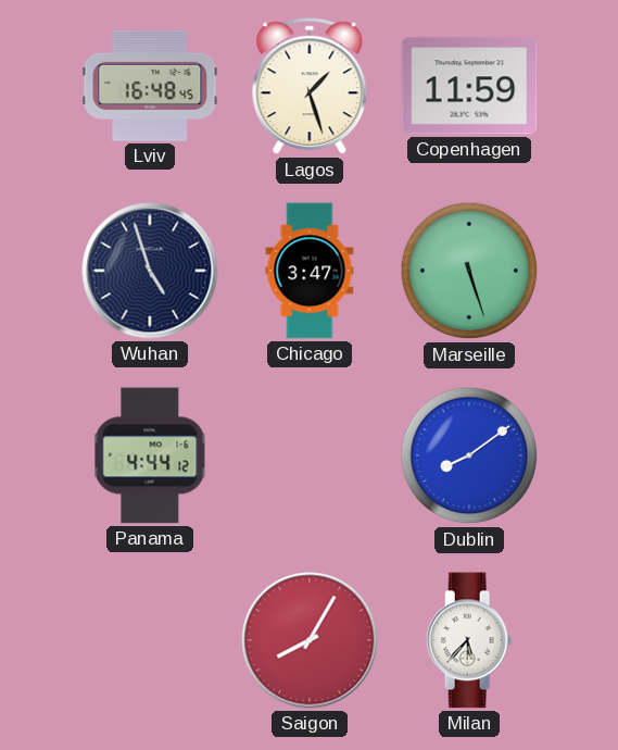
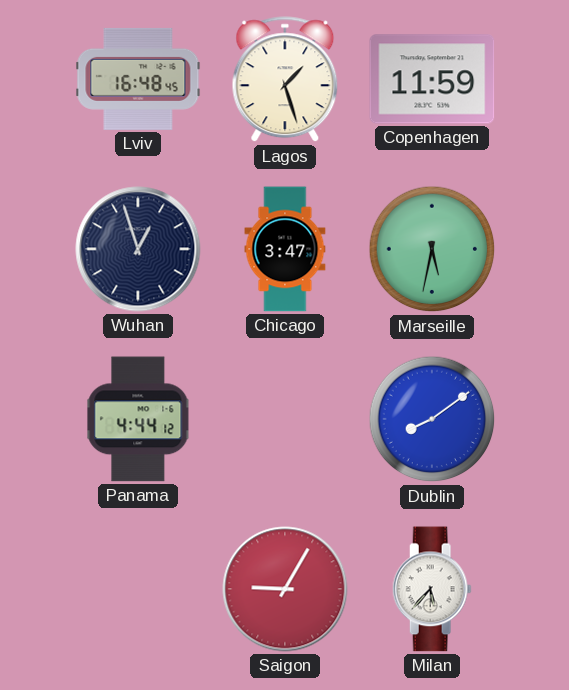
Wuhan: 4:57 -> 12:57
Marseille: 5:27 -> 5:32
Saigon: 8:05 -> 9:05
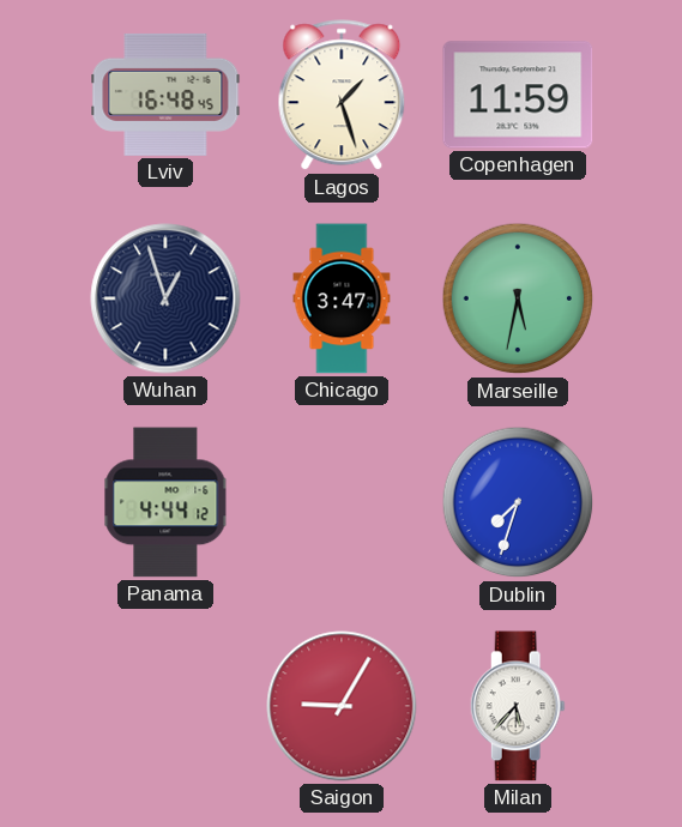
Dublin: 8:09 -> 7:33
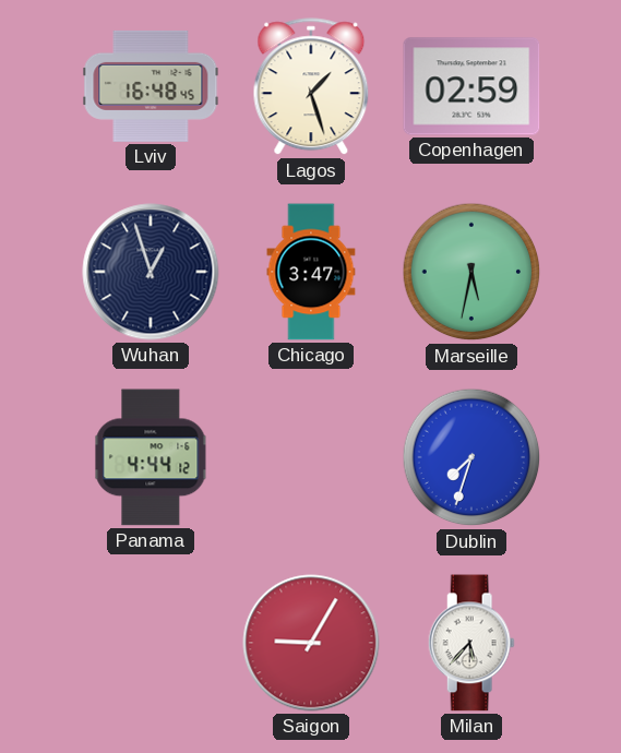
Copenhagen: 11:59 -> 02:59
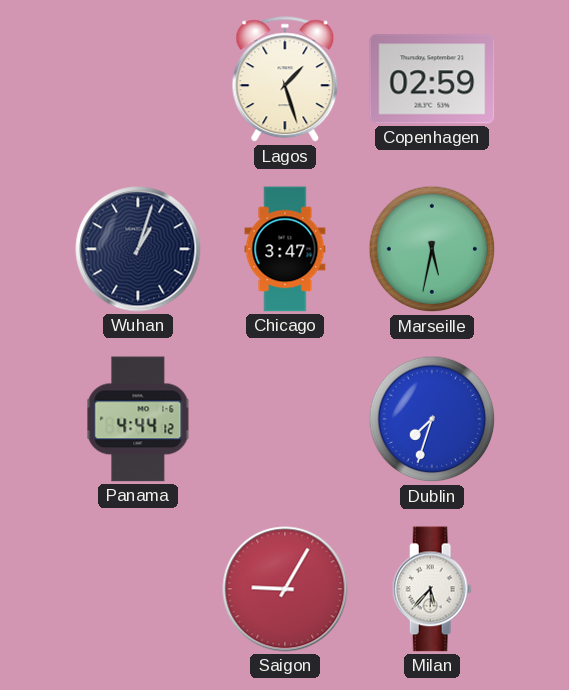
Lviv: 16:48 -> none
Wuhan: 12:57 -> 1:03
